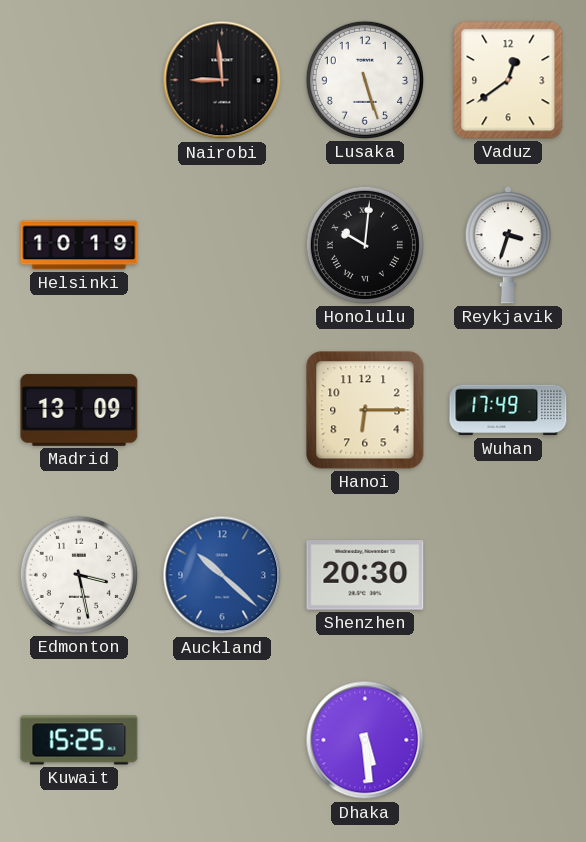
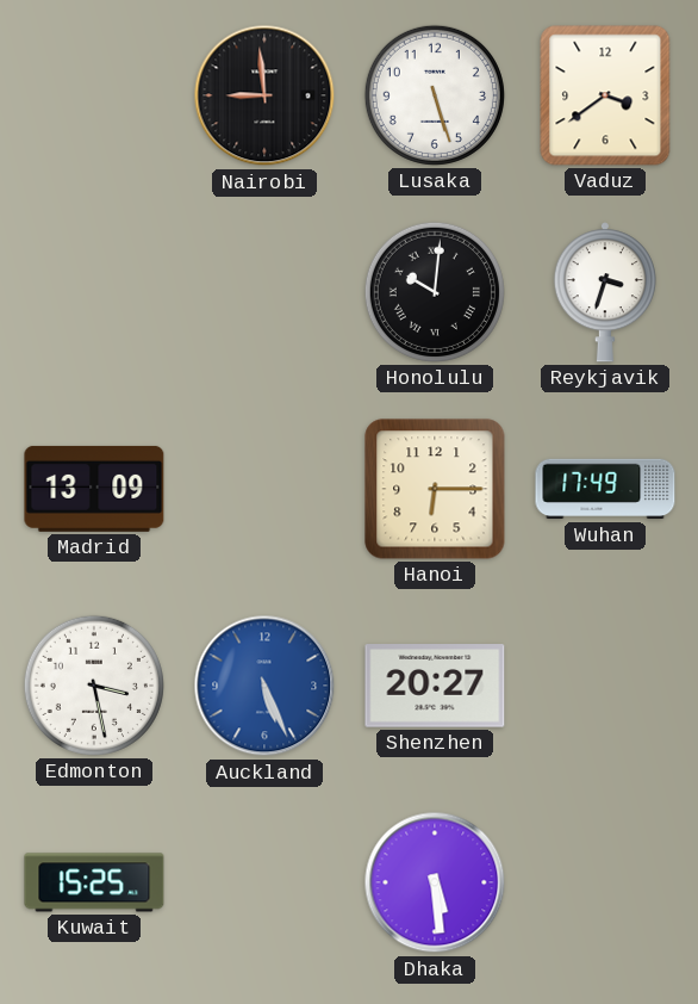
Vaduz: 12:39 -> 3:39
Helsinki: 10:19 -> none
Auckland: 10:22 -> 5:26
Shenzhen: 20:30 -> 20:27
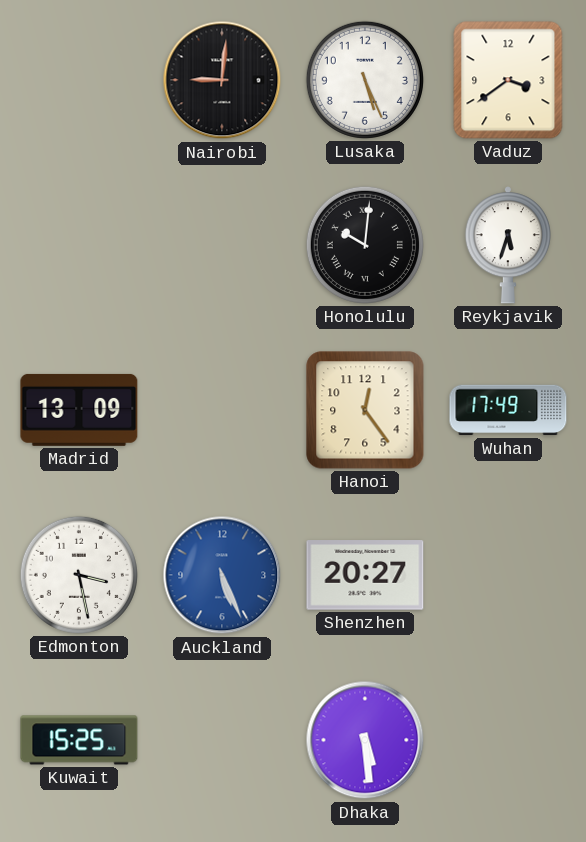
Nairobi: 8:59 -> 9:01
Lusaka: 5:27 -> 5:26
Reykjavik: 3:33 -> 5:33
Hanoi: 6:15 -> 12:24
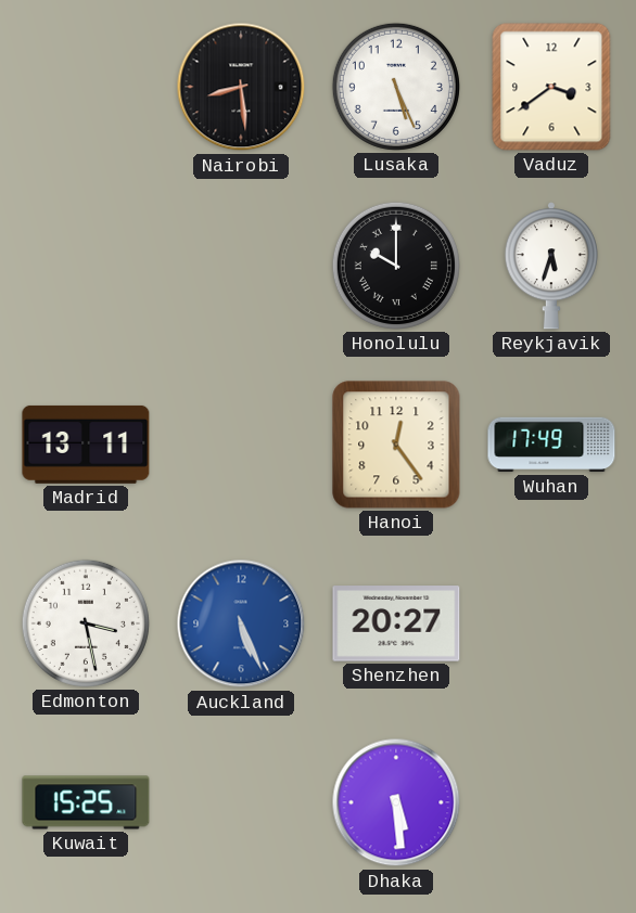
Nairobi: 9:01 -> 8:29
Honolulu: 10:01 -> 10:00
Madrid: 13:09 -> 13:11
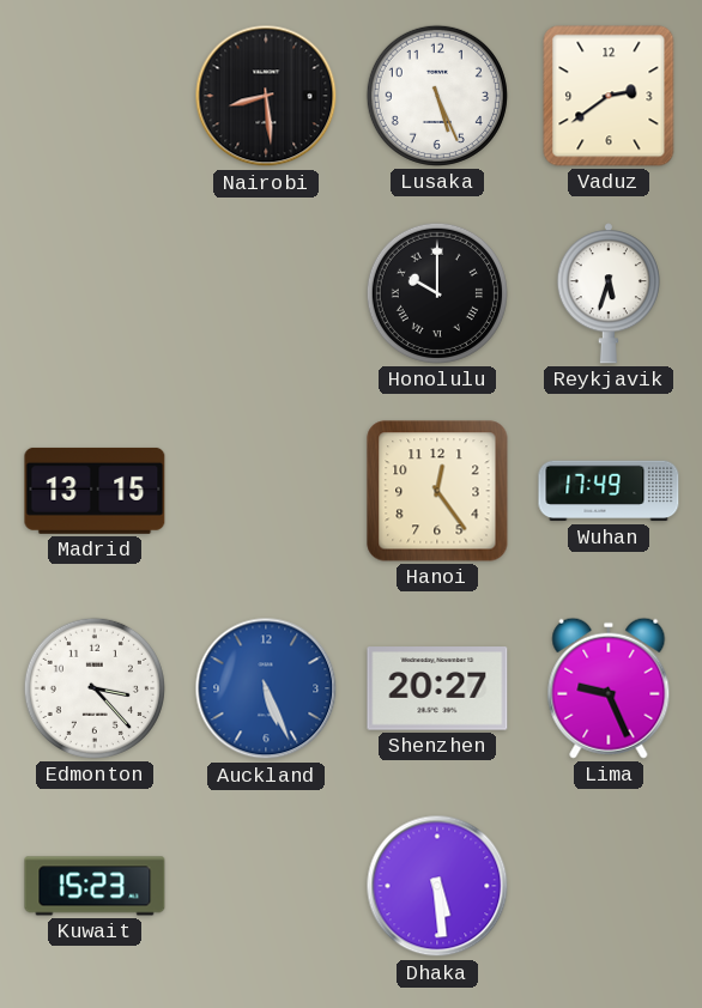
Vaduz: 3:39 -> 2:39
Madrid: 13:11 -> 13:15
Edmonton: 3:28 -> 3:23
Lima: none -> 9:26
Kuwait: 15:25 -> 15:23
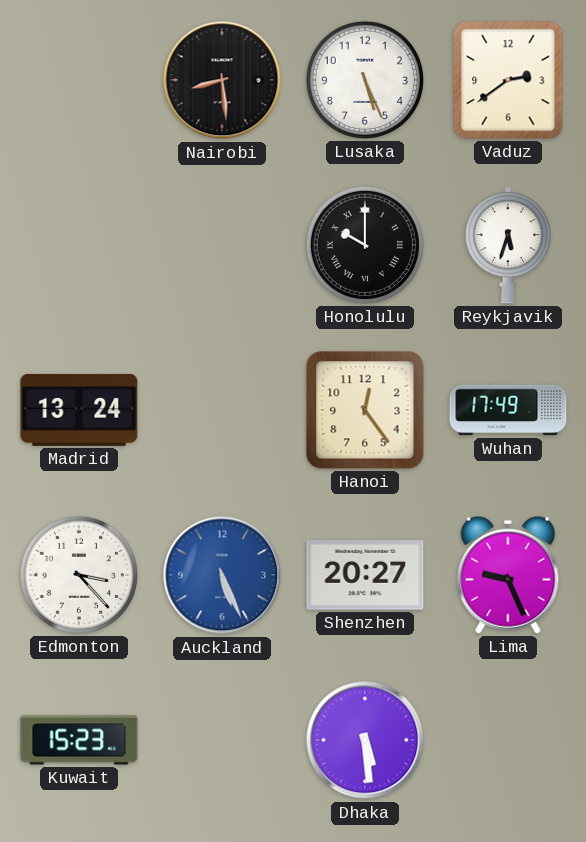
Madrid: 13:15 -> 13:24
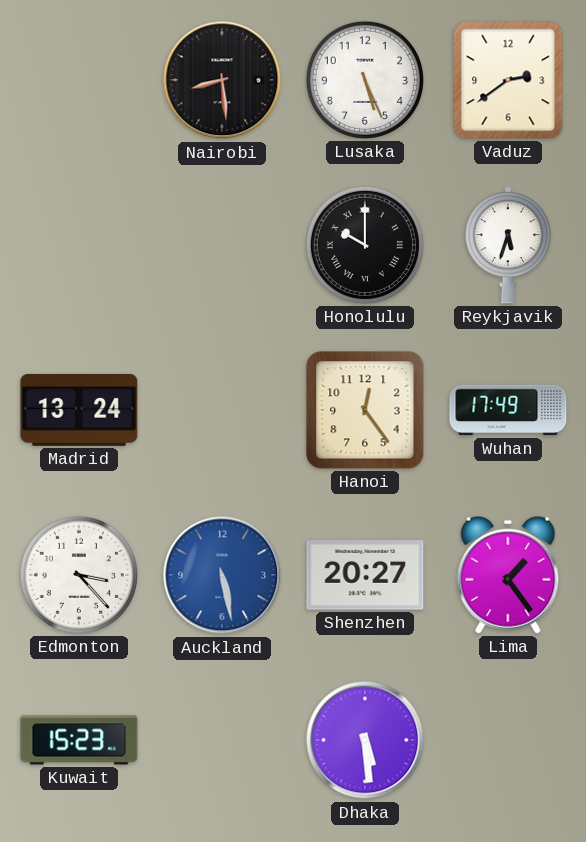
Auckland: 5:26 -> 5:28
Lima: 9:26 -> 1:24
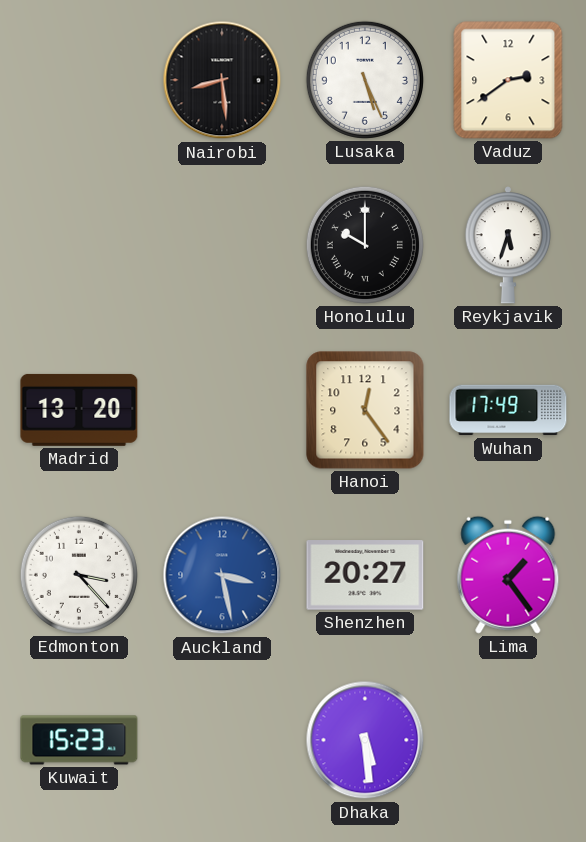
Madrid: 13:24 -> 13:20
Auckland: 5:28 -> 3:28
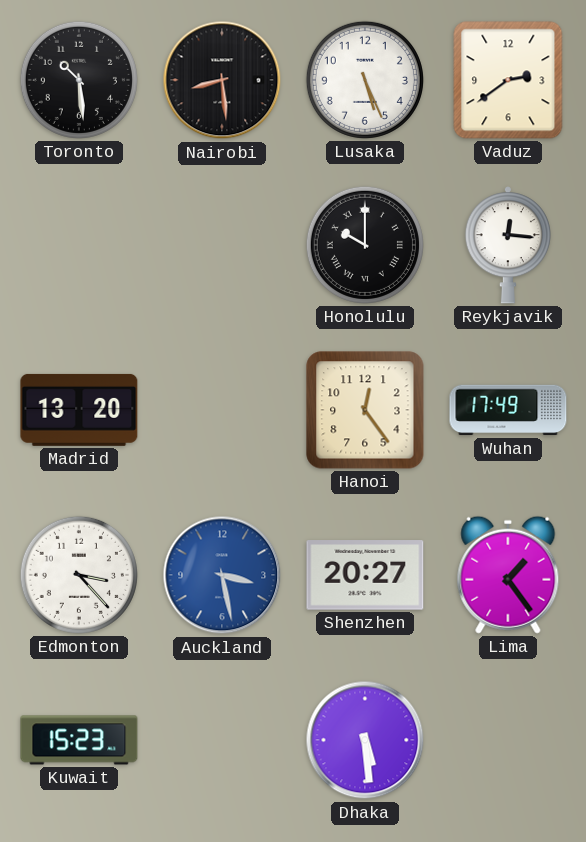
Toronto: none -> 10:29
Reykjavik: 5:33 -> 12:16
